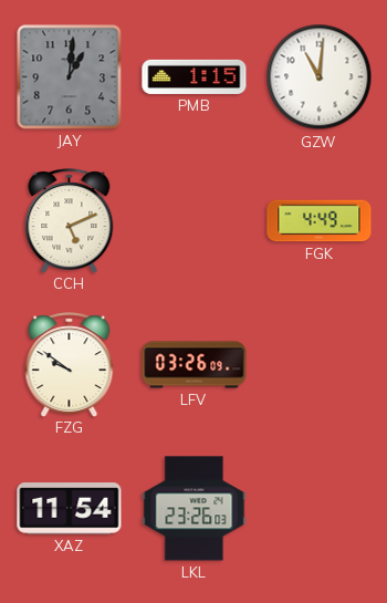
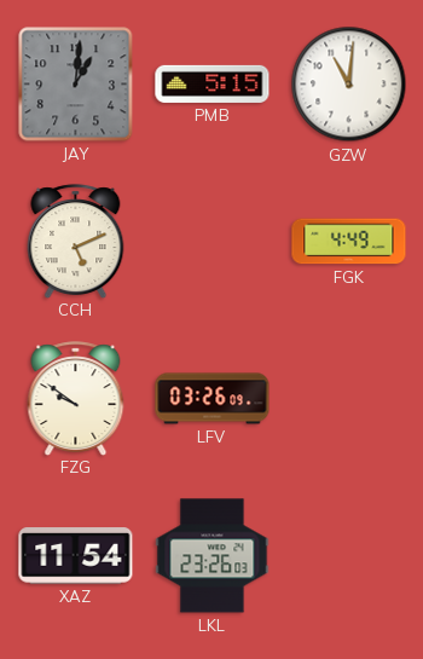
PMB: 1:15 -> 5:15
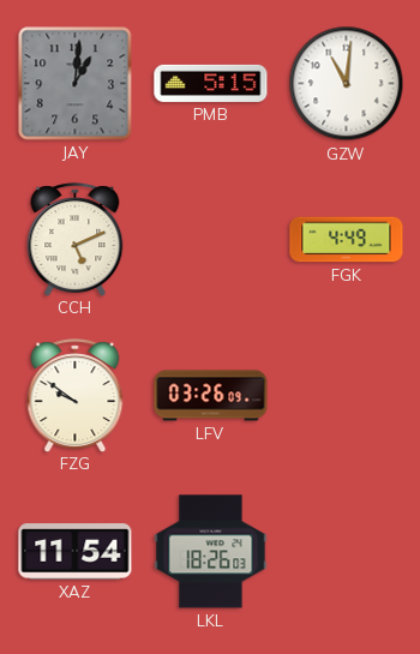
LKL: 23:26 -> 18:26
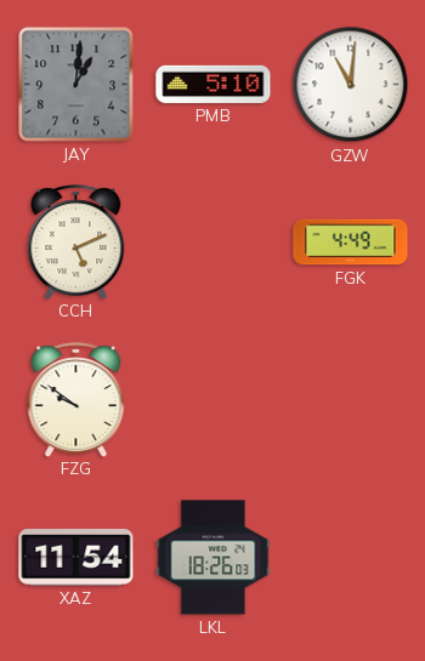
PMB: 5:15 -> 5:10
LFV: 03:26 -> none
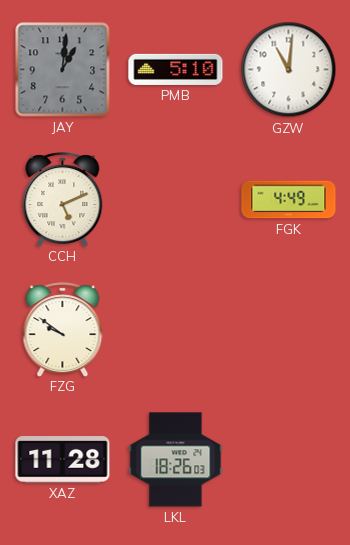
XAZ: 11:54 -> 11:28
